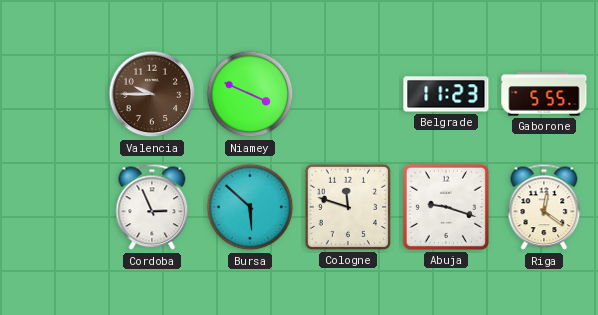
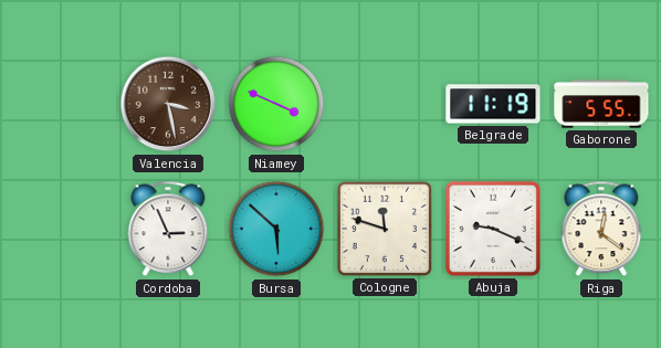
Valencia: 9:45 -> 3:28
Belgrade: 11:23 -> 11:19
Abuja: 9:18 -> 9:19
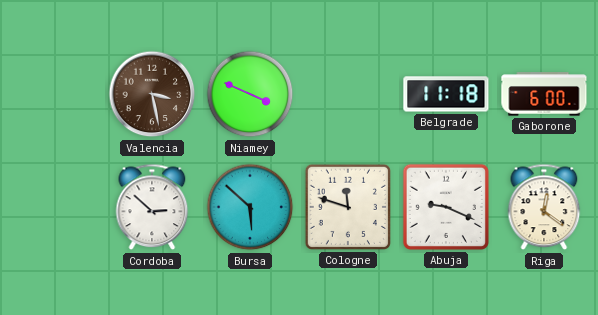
Belgrade: 11:19 -> 11:18
Gaborone: 5:55 -> 6:00
Cordoba: 2:56 -> 2:52
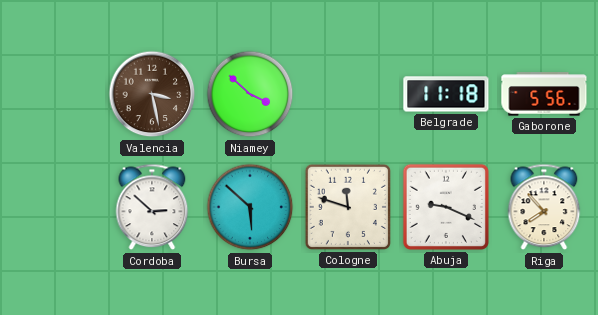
Niamey: 3:49 -> 3:52
Gaborone: 6:00 -> 5:56
Riga: 12:21 -> 7:53
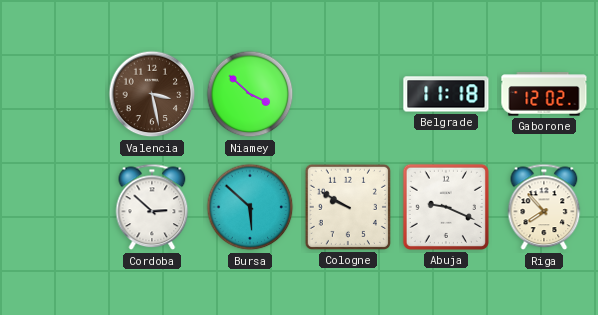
Gaborone: 5:56 -> 12:02
Cologne: 11:48 -> 9:50
